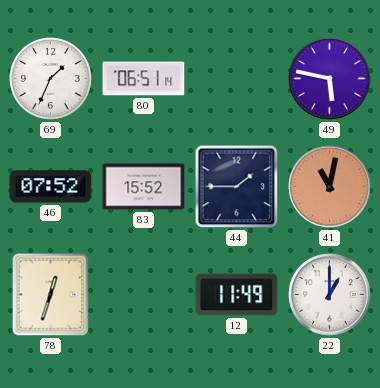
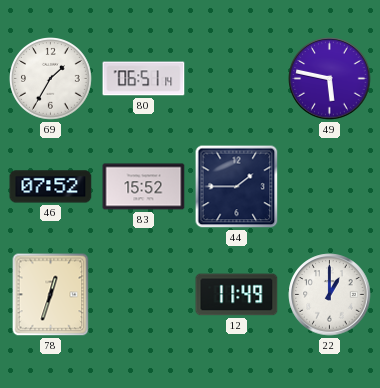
69: 1:34 -> 1:35
41: 11:02 -> none
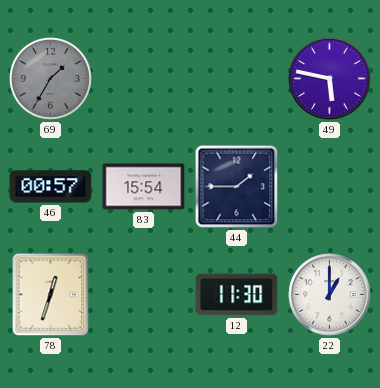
69 dial: white -> grey
80: 06:51 -> none
46: 07:52 -> 00:57
83: 15:52 -> 15:54
12: 11:49 -> 11:30
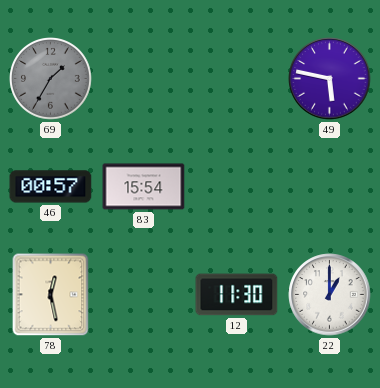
44: 1:45 -> none
78: 12:33 -> 12:28
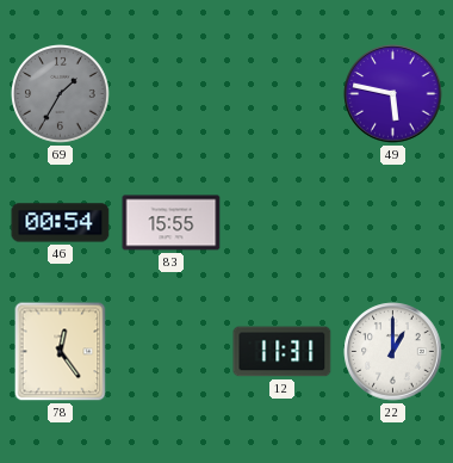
46: 00:57 -> 00:54
83: 15:54 -> 15:55
78: 12:28 -> 12:24
12: 11:30 -> 11:31
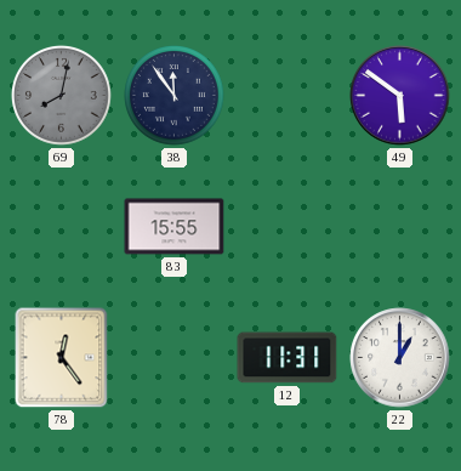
69: 1:35 -> 8:02
38: none -> 11:54
49: 5:47 -> 5:51
46: 00:54 -> none
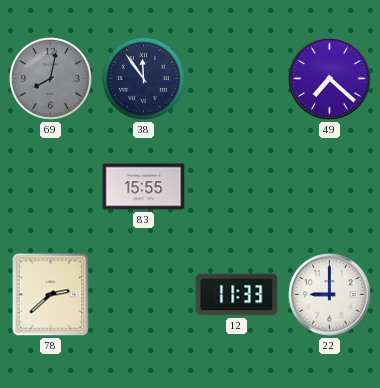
49: 5:51 -> 7:22
78: 12:24 -> 2:38
12: 11:31 -> 11:33
22: 1:00 -> 9:00
